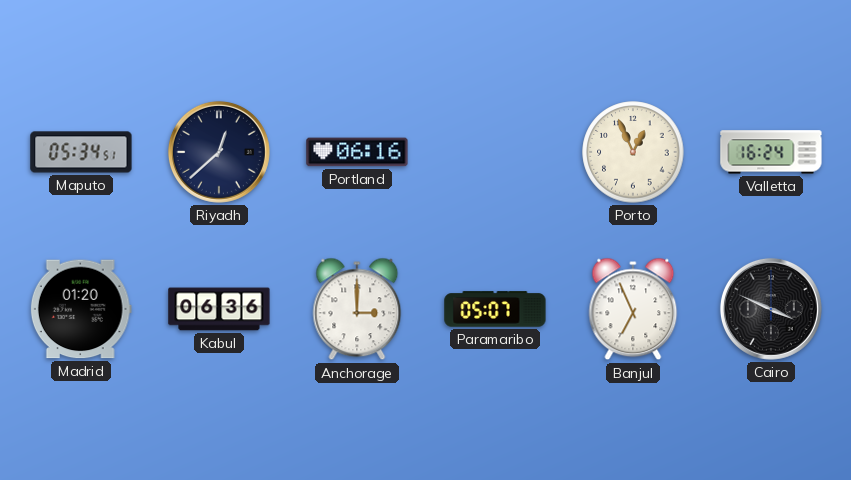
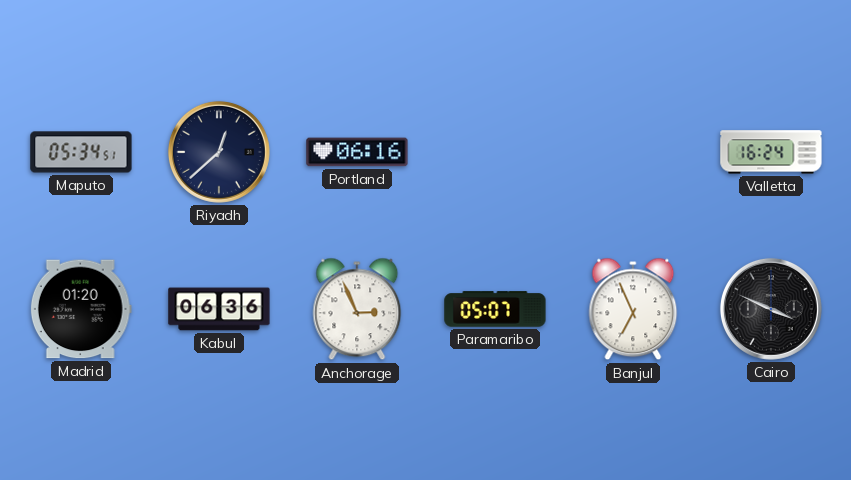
Porto: 12:56 -> none
Anchorage: 3:00 -> 2:56
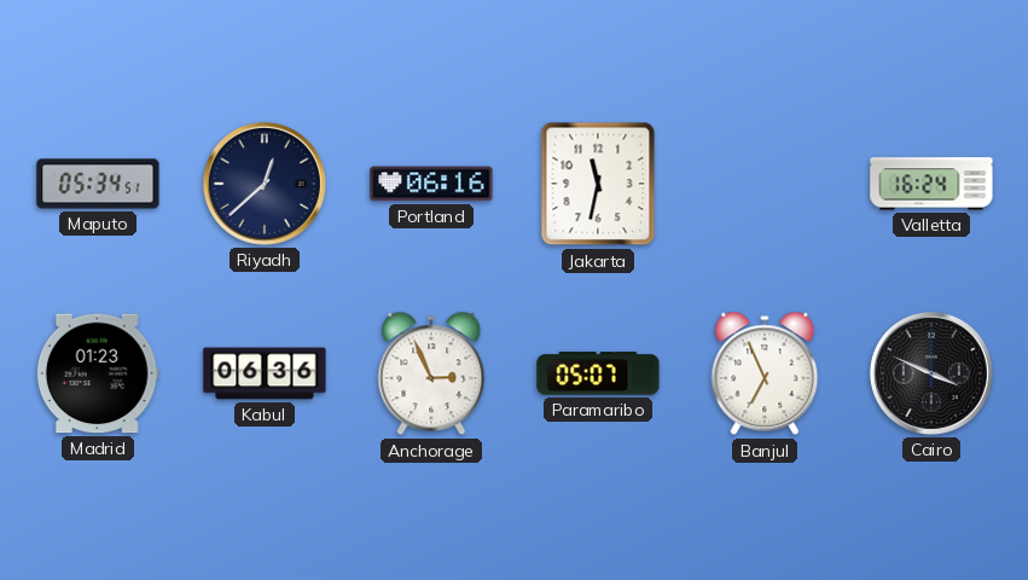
Jakarta: none -> 11:32
Madrid: 01:20 -> 01:23
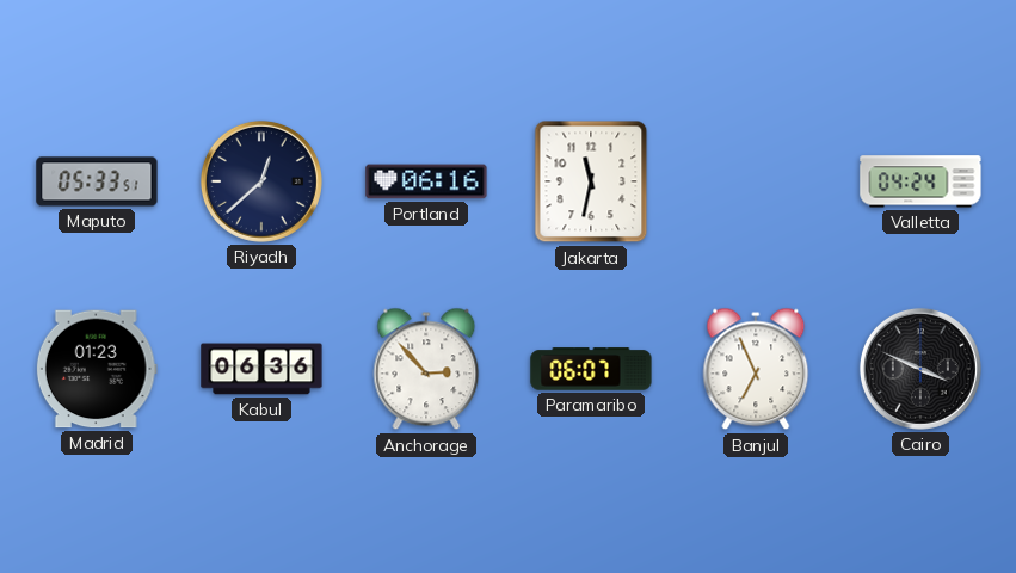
Maputo: 05:34 -> 05:33
Valletta: 16:24 -> 04:24
Anchorage: 2:56 -> 2:53
Paramaribo: 05:07 -> 06:07
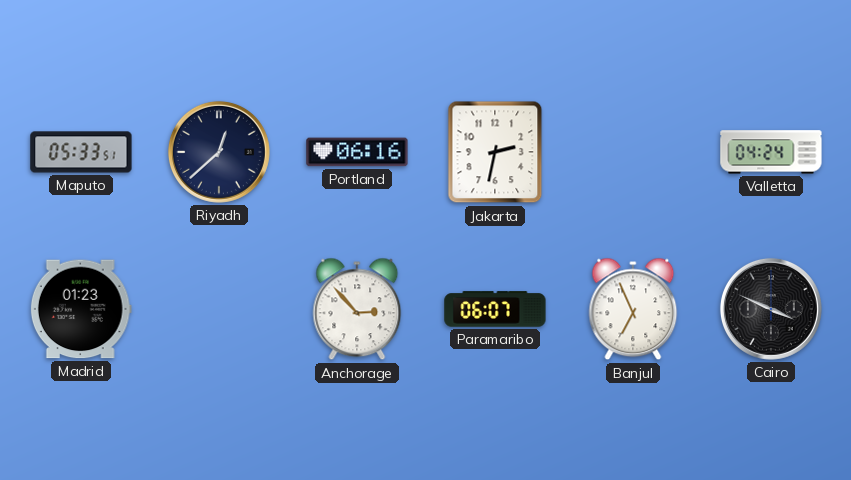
Jakarta: 11:32 -> 2:32
Kabul: 06:36 -> none
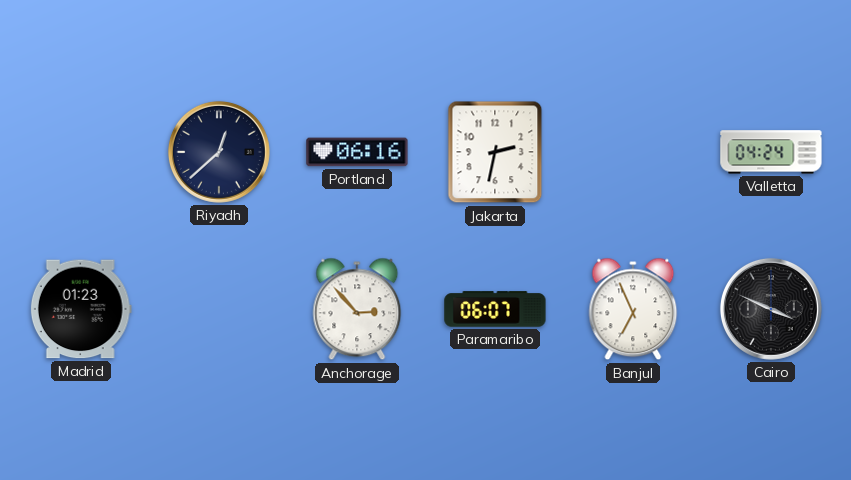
Maputo: 05:33 -> none
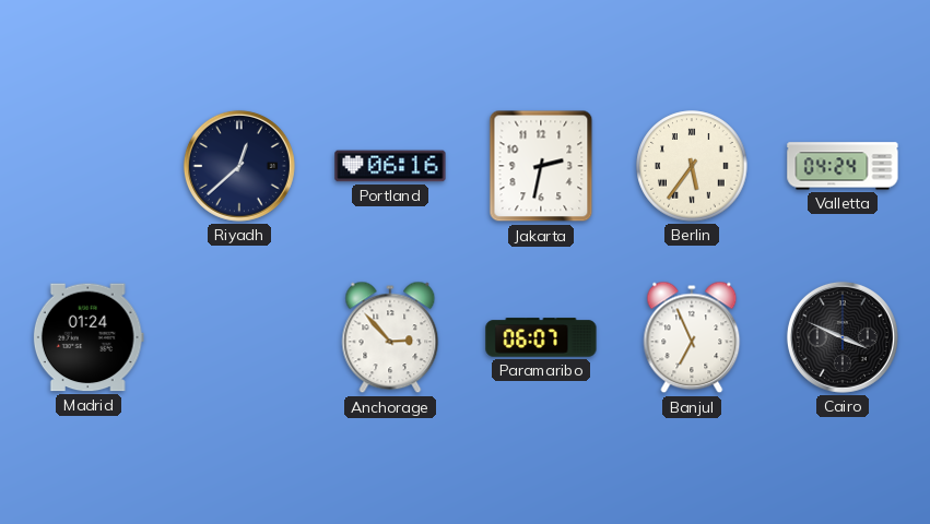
Berlin: none -> 5:36
Madrid: 01:23 -> 01:24
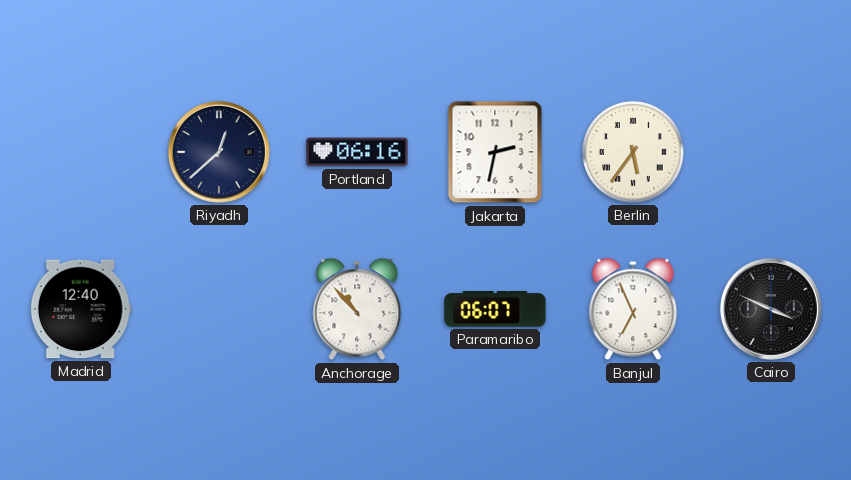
Valletta: 04:24 -> none
Madrid: 01:24 -> 12:40
Anchorage: 2:53 -> 10:53
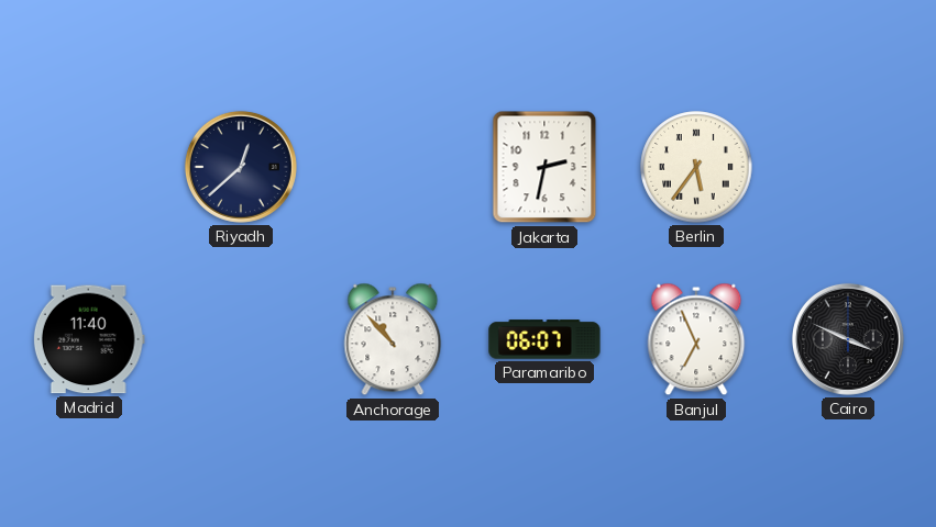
Portland: 06:16 -> none
Madrid: 12:40 -> 11:40
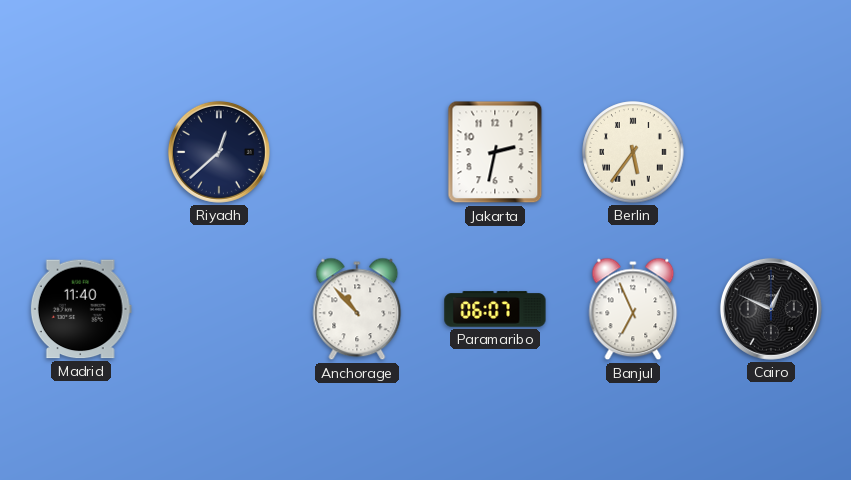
Cairo: 3:49 -> 12:49
